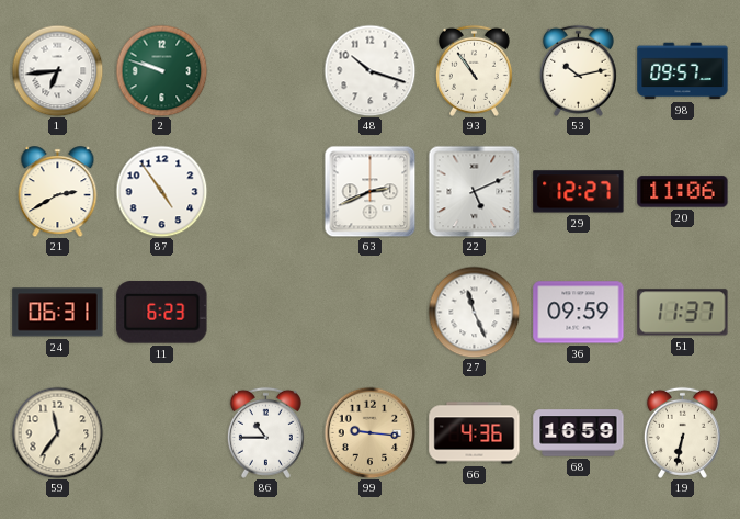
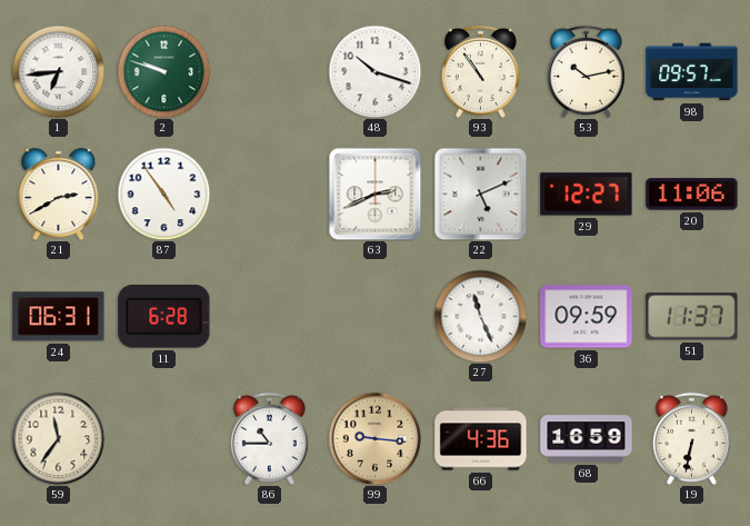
11: 6:23 -> 6:28
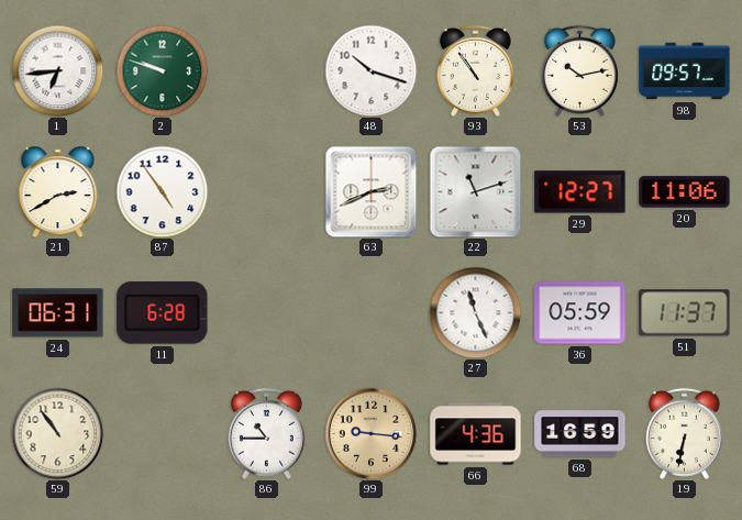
22: 5:11 -> 11:12
36: 09:59 -> 05:59
59: 11:36 -> 10:54
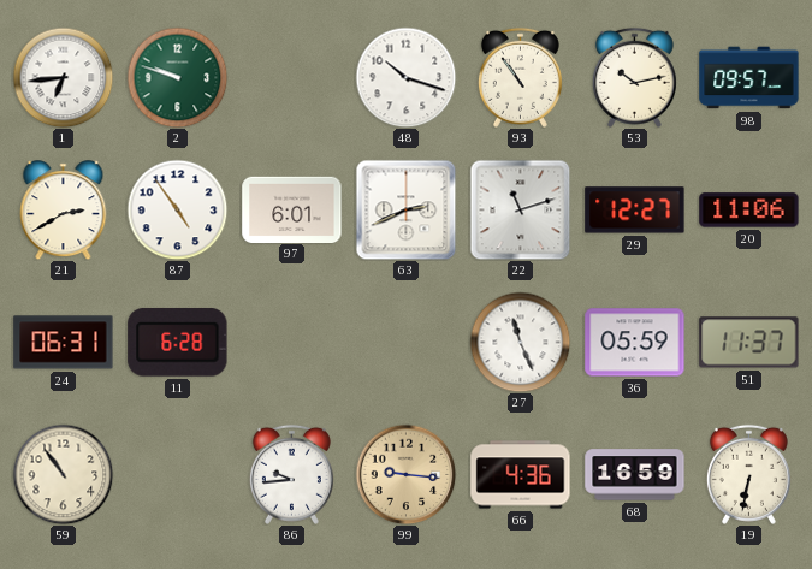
97: none -> 6:01
86: 10:45 -> 9:44
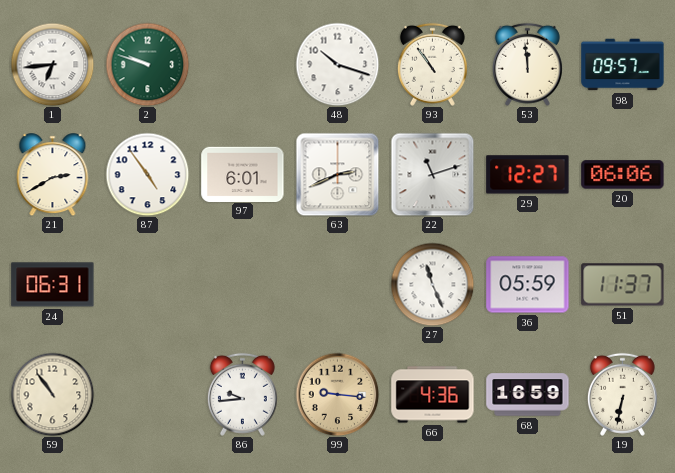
53: 10:13 -> 11:59
20: 11:06 -> 06:06
11: 6:28 -> none
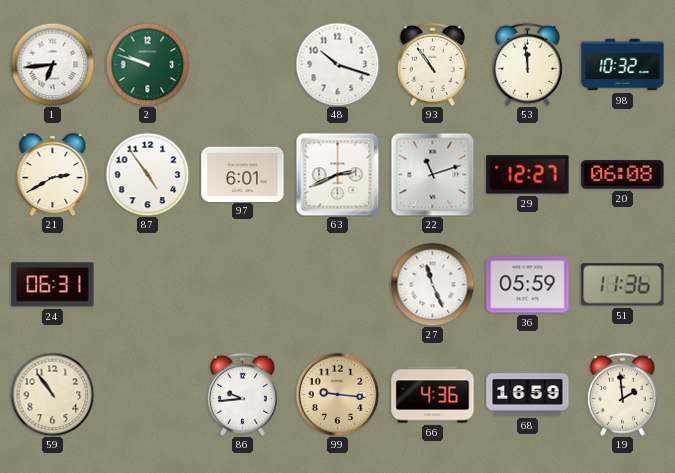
98: 09:57 -> 10:32
20: 06:06 -> 06:08
51: 11:37 -> 11:36
19: 6:32 -> 1:59
